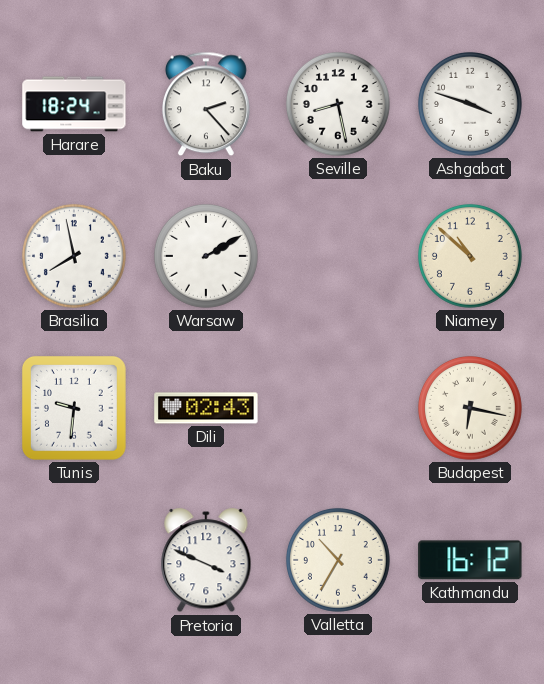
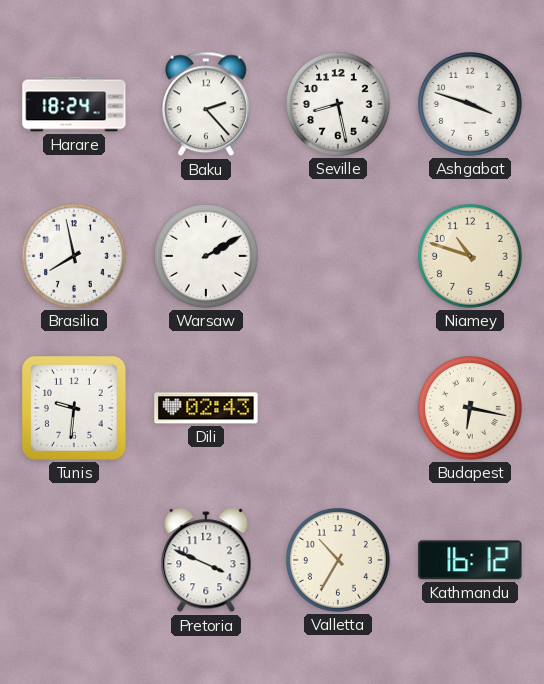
Niamey: 10:52 -> 10:48
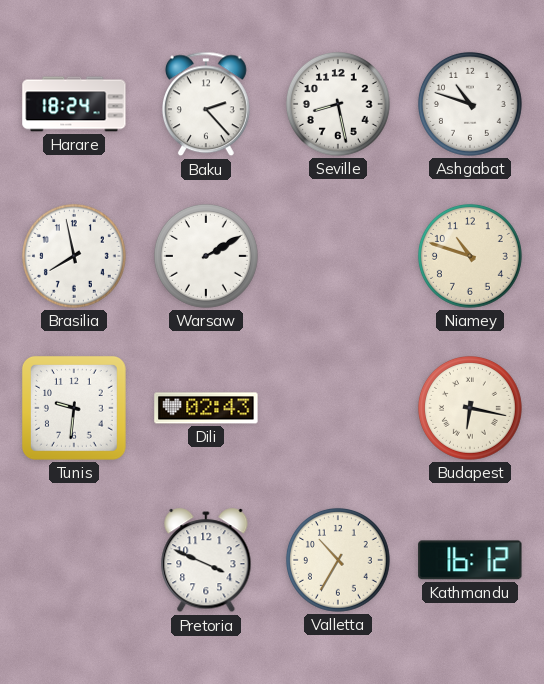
Ashgabat: 3:48 -> 10:48
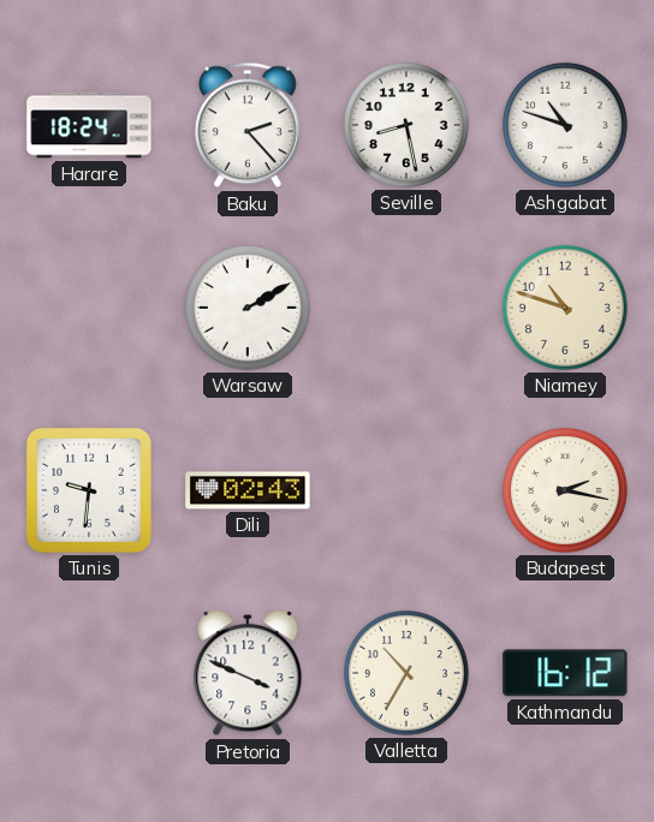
Brasilia: 7:58 -> none
Budapest: 6:17 -> 2:17
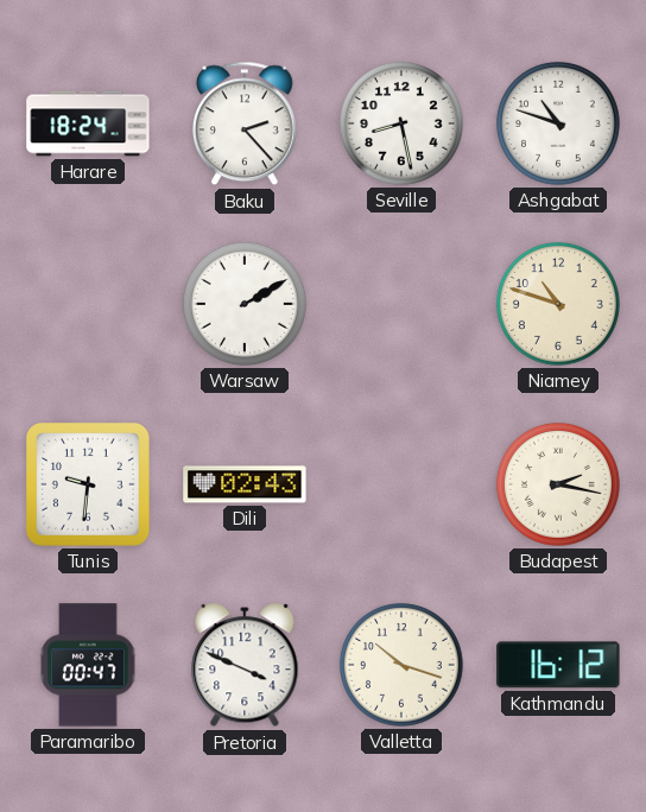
Paramaribo: none -> 00:47
Valletta: 10:35 -> 10:18
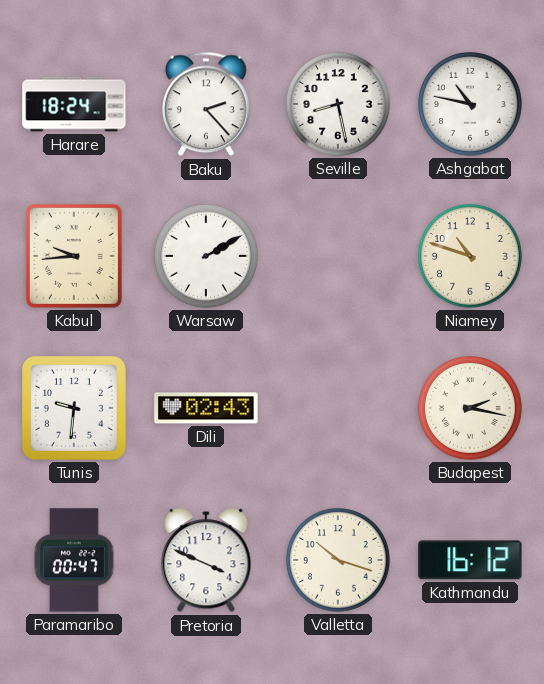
Ashgabat: 10:48 -> 10:47
Kabul: none -> 9:44
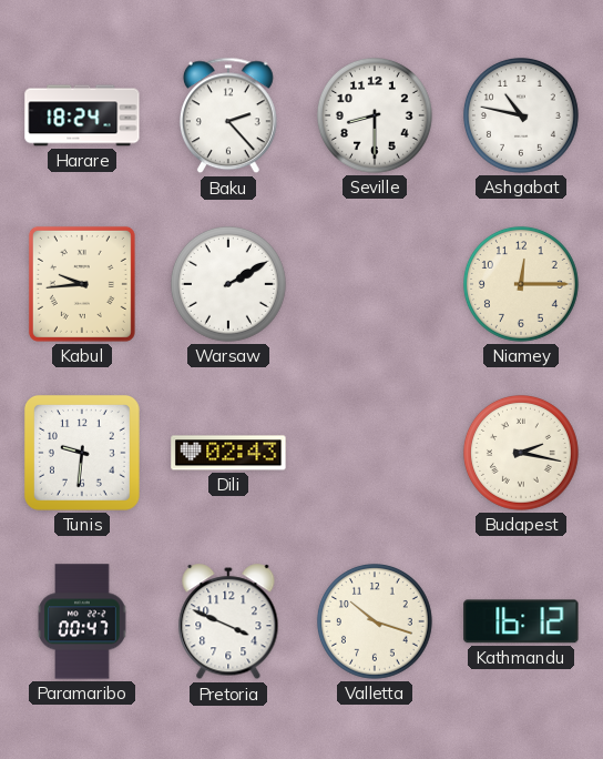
Seville: 8:28 -> 8:30
Niamey: 10:48 -> 12:15
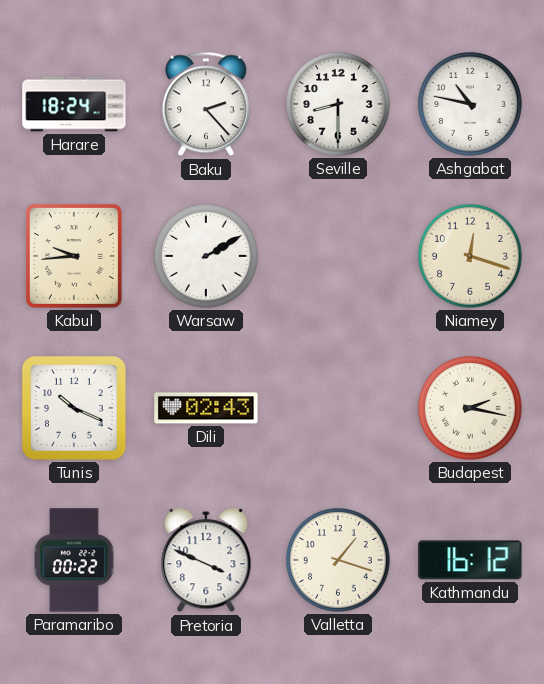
Niamey: 12:15 -> 12:18
Tunis: 9:31 -> 10:19
Paramaribo: 00:47 -> 00:22
Valletta: 10:18 -> 1:18
